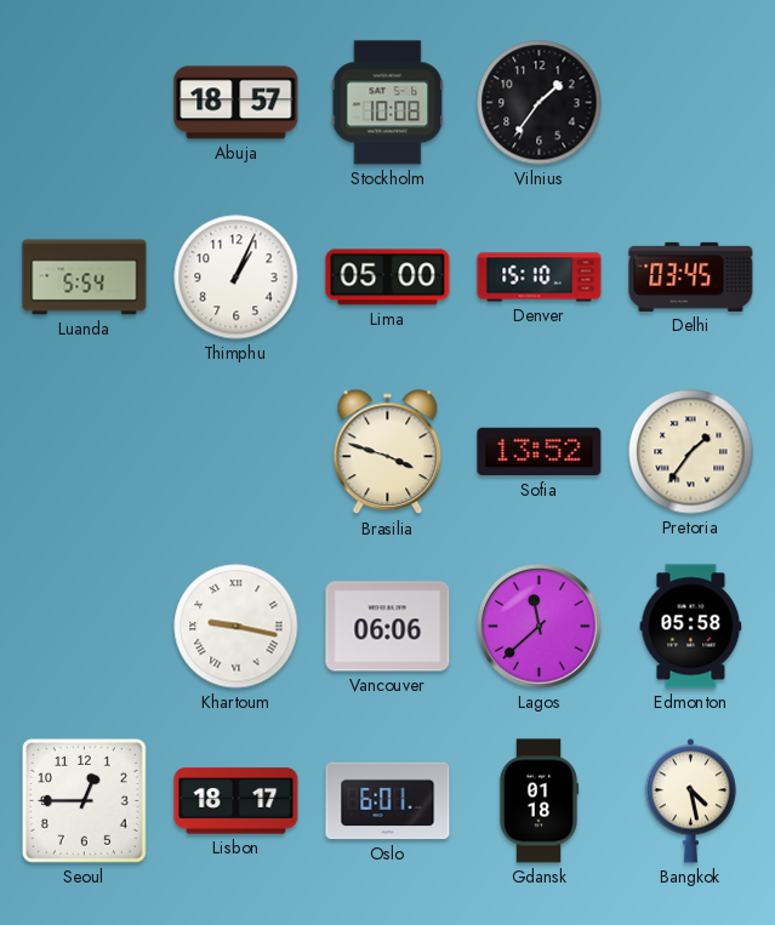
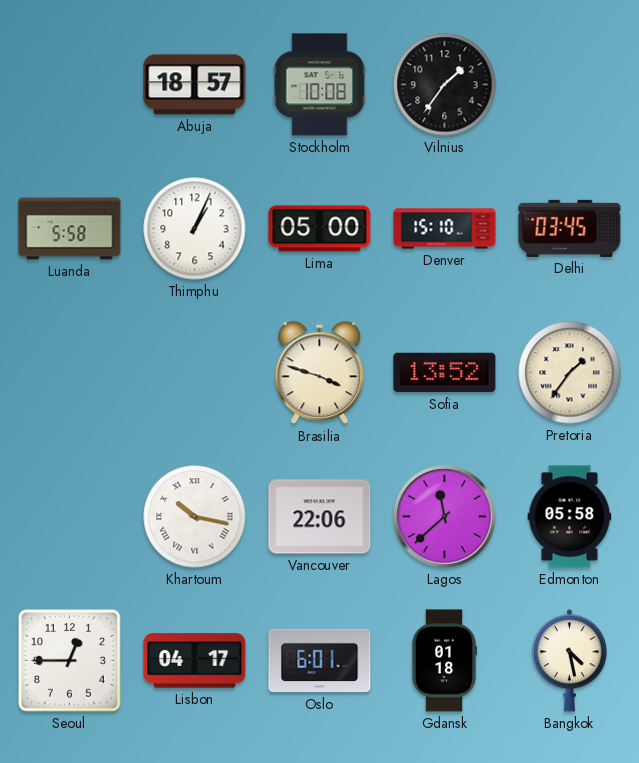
Luanda: 5:54 -> 5:58
Khartoum: 9:17 -> 10:17
Vancouver: 06:06 -> 22:06
Lisbon: 18:17 -> 04:17
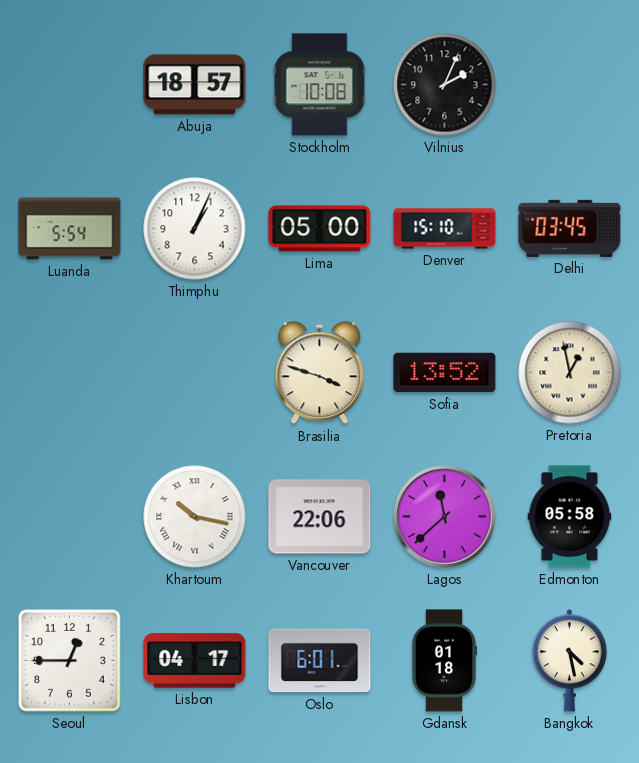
Vilnius: 1:36 -> 2:04
Luanda: 5:58 -> 5:54
Pretoria: 1:36 -> 12:58
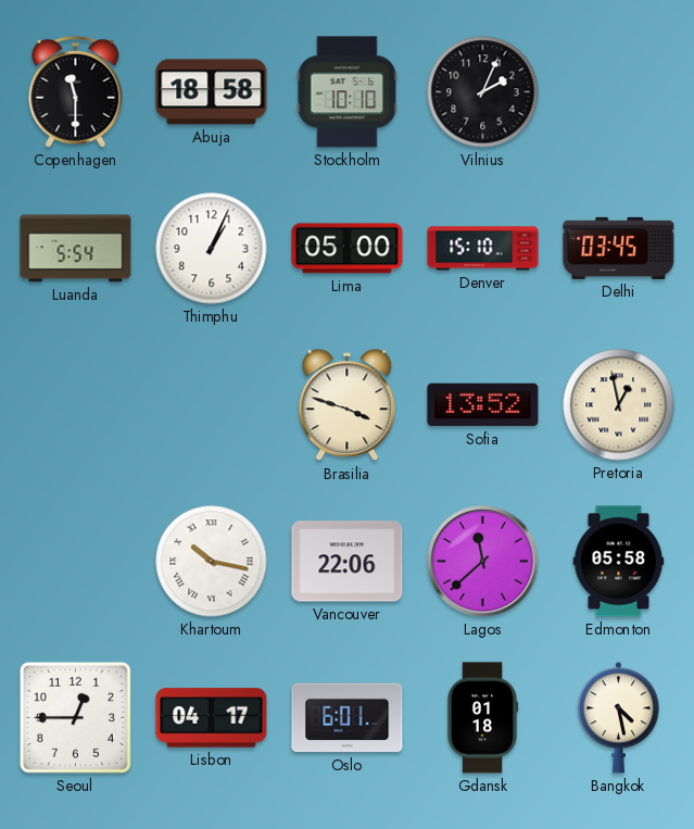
Copenhagen: none -> 11:30
Abuja: 18:57 -> 18:58
Stockholm: 10:08 -> 10:10
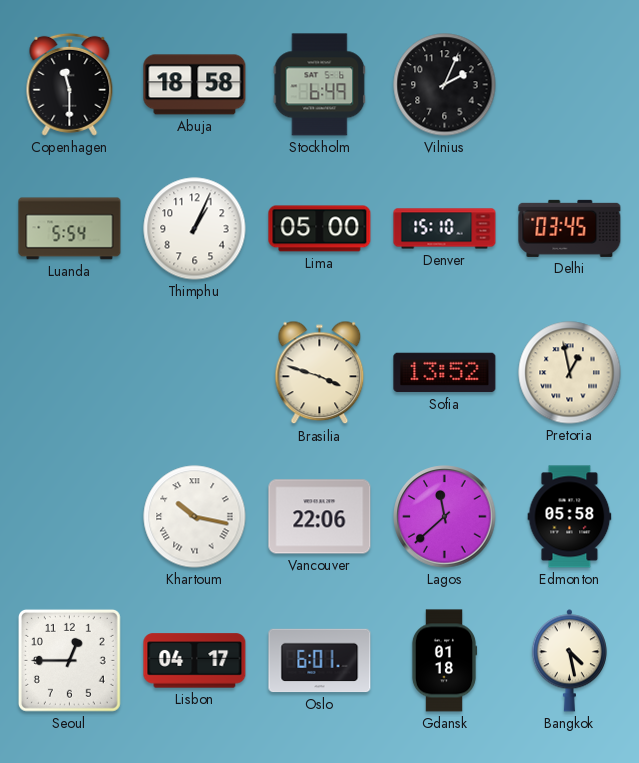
Stockholm: 10:10 -> 6:49
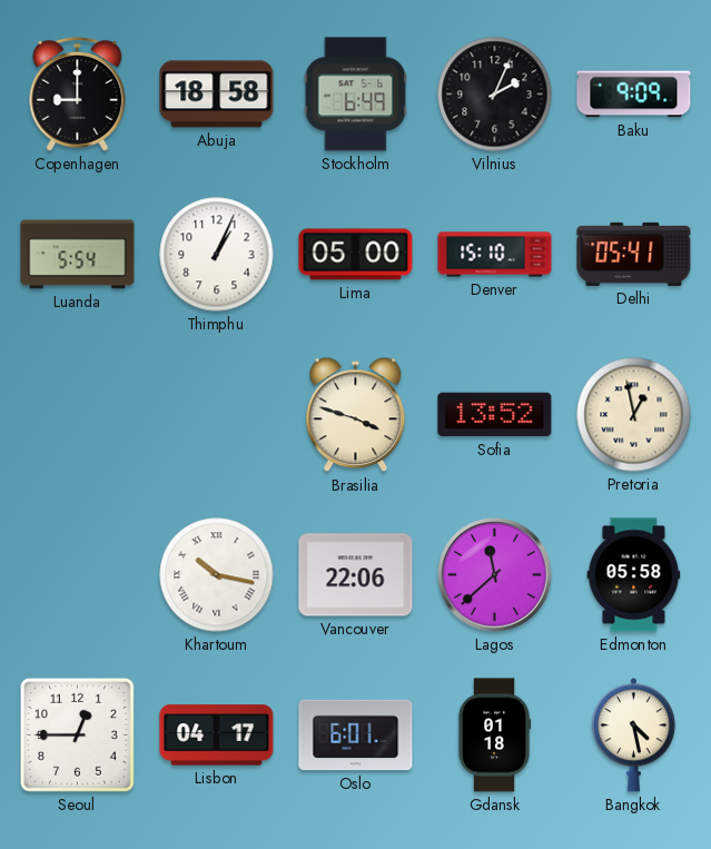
Copenhagen: 11:30 -> 9:00
Baku: none -> 9:09
Delhi: 03:45 -> 05:41
